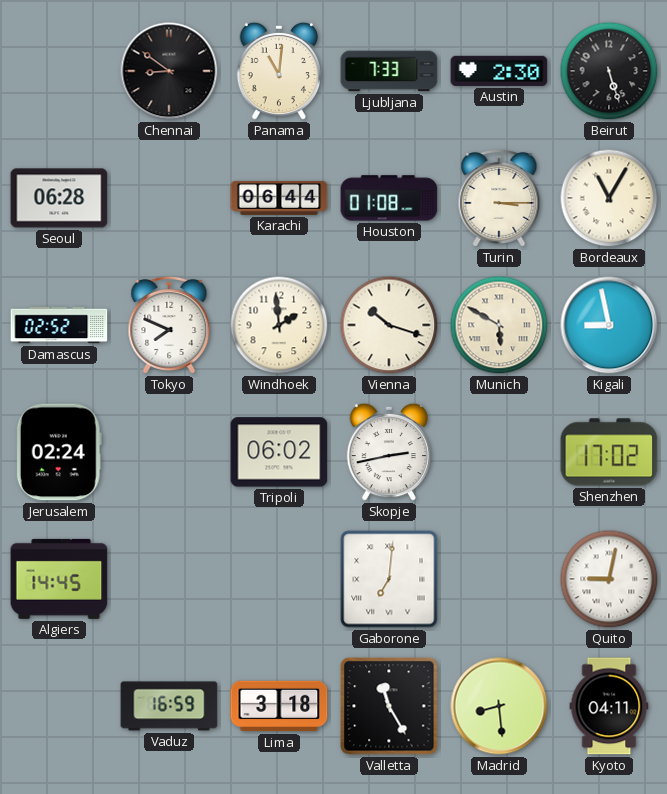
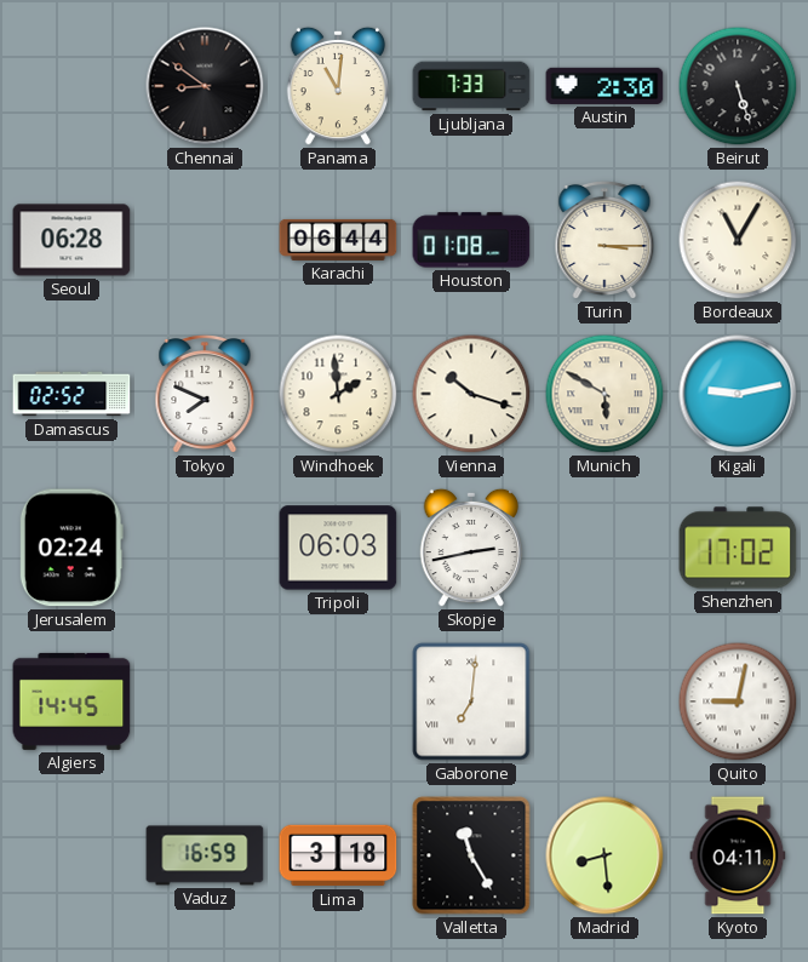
Kigali: 8:58 -> 9:13
Tripoli: 06:02 -> 06:03
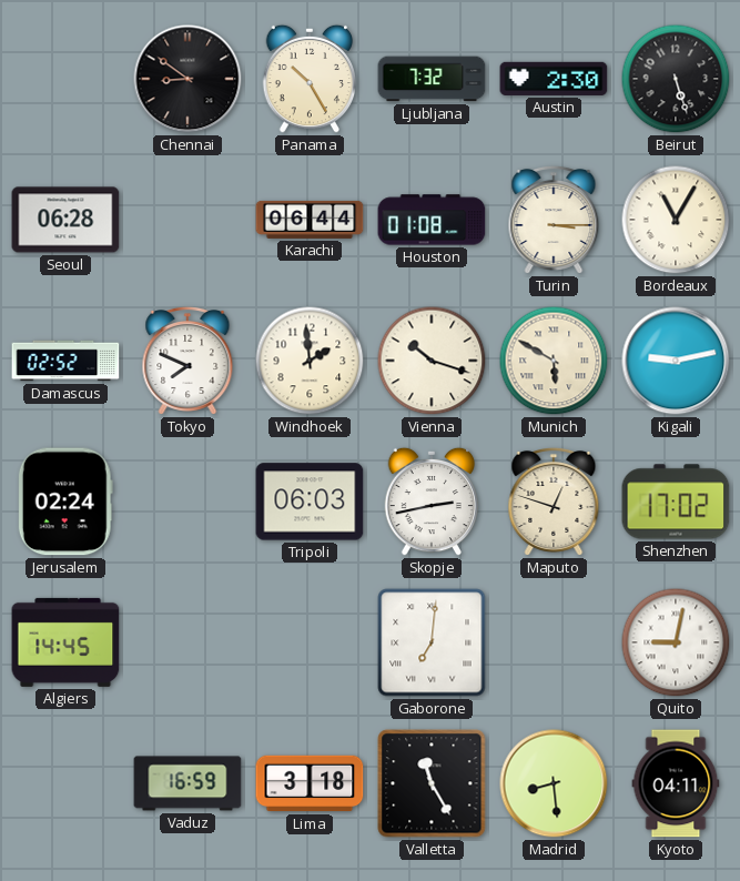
Panama: 11:01 -> 10:25
Ljubljana: 7:33 -> 7:32
Maputo: none -> 12:48
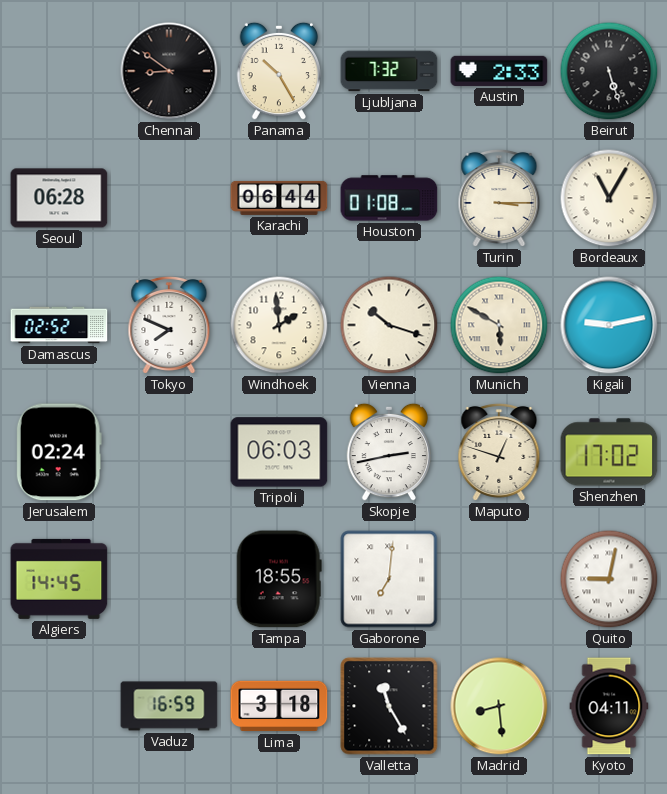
Austin: 2:30 -> 2:33
Tampa: none -> 18:55
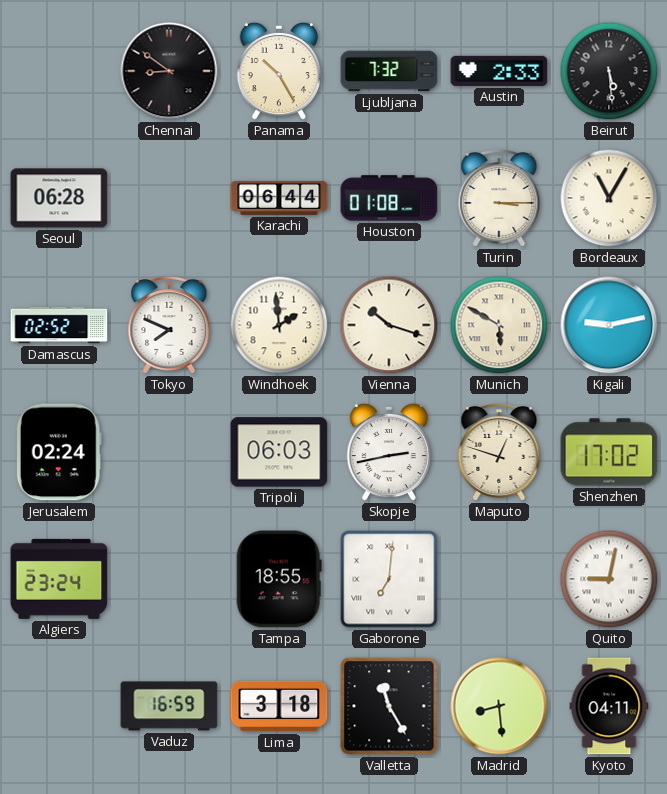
Beirut: 5:27 -> 5:29
Algiers: 14:45 -> 23:24
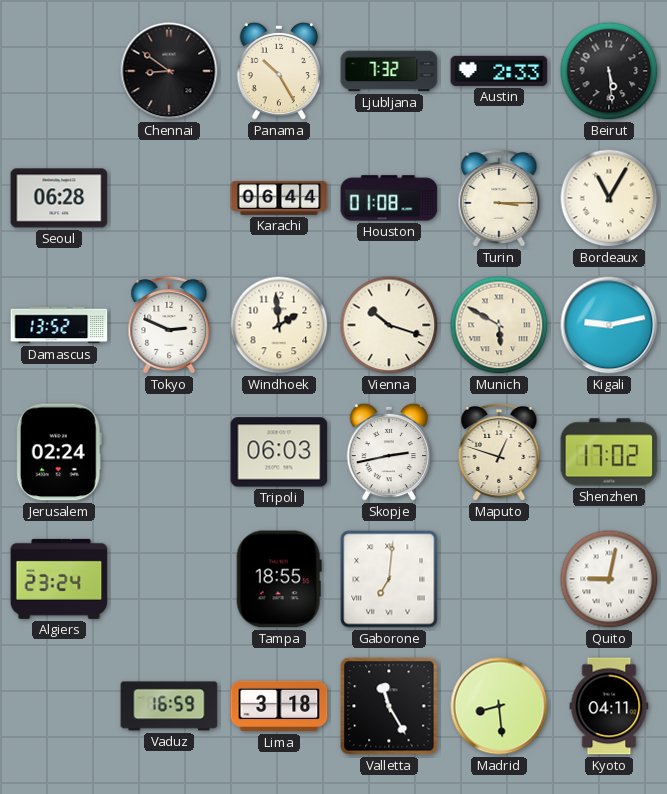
Damascus: 02:52 -> 13:52
Tokyo: 7:49 -> 2:49
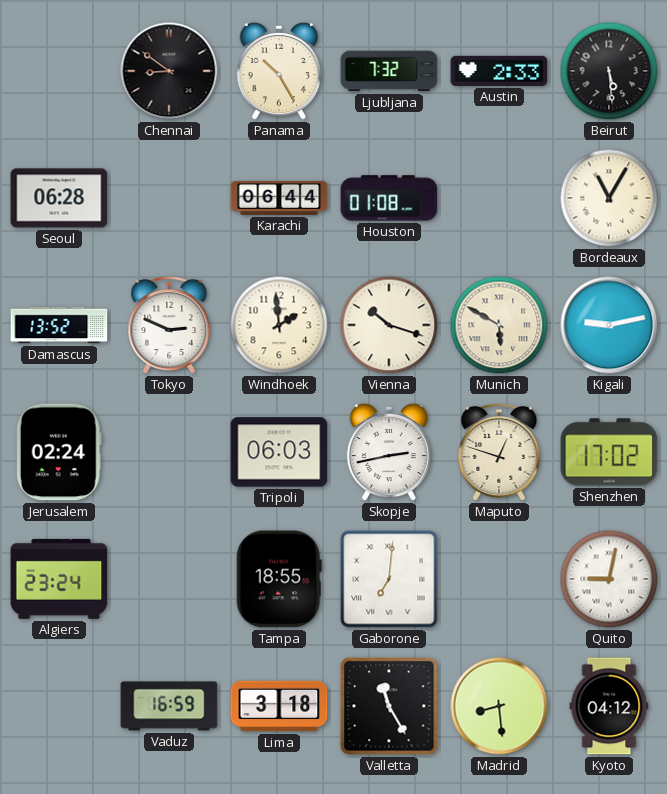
Turin: 3:15 -> none
Kyoto: 04:11 -> 04:12
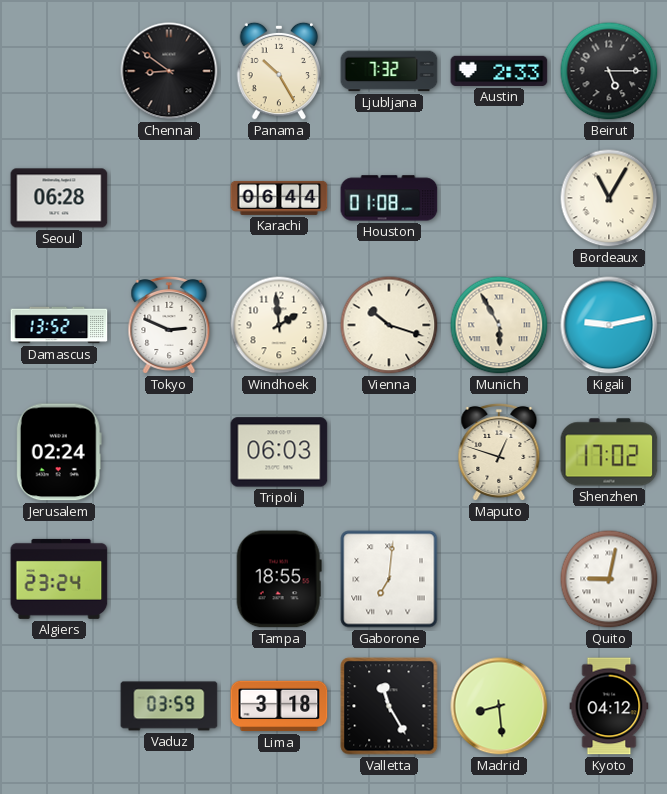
Beirut: 5:29 -> 5:15
Munich: 5:50 -> 5:55
Skopje: 2:43 -> none
Vaduz: 16:59 -> 03:59
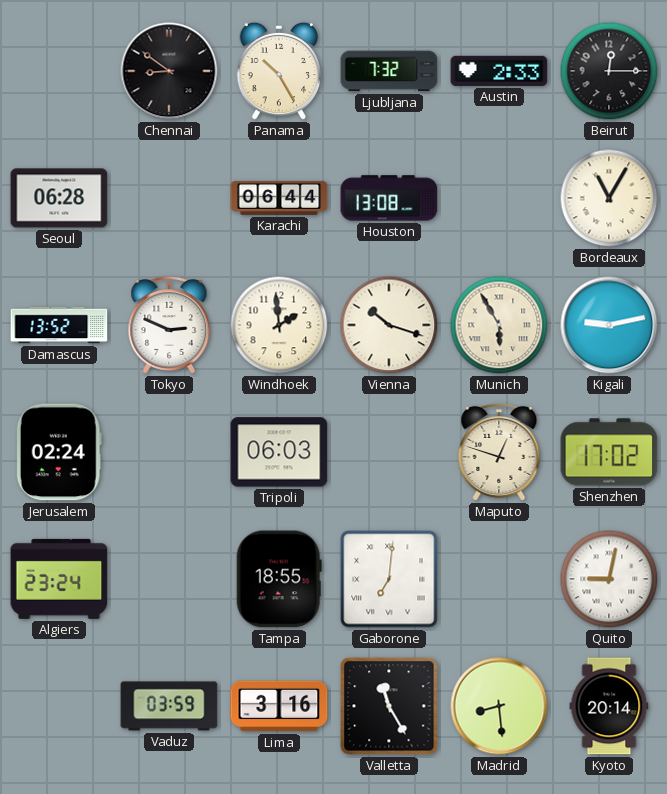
Beirut: 5:15 -> 12:15
Houston: 01:08 -> 13:08
Lima: 3:18 -> 3:16
Kyoto: 04:12 -> 20:14
